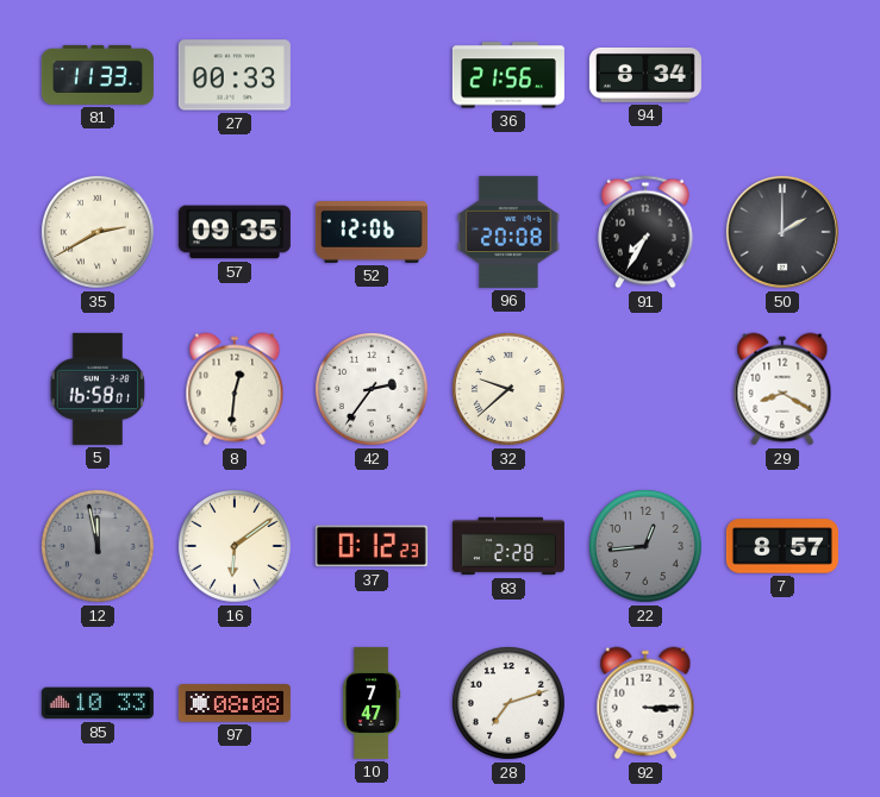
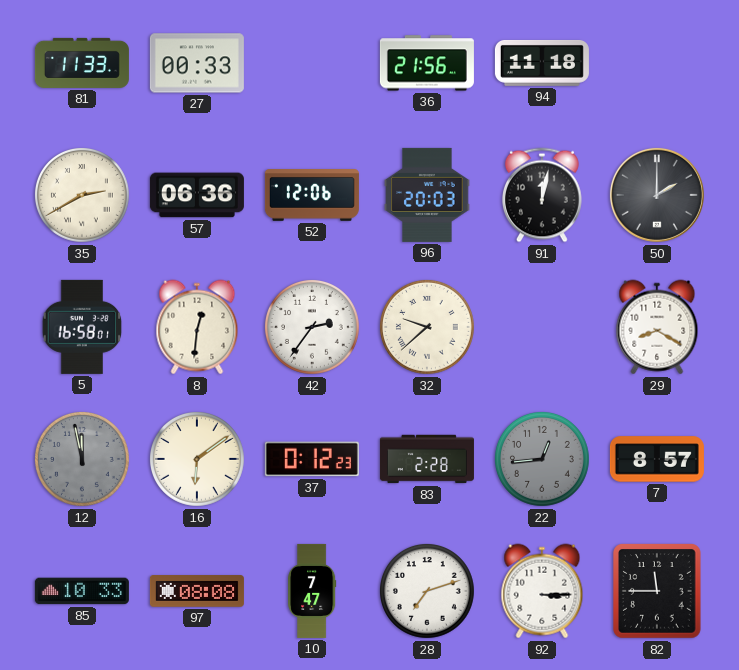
94: 8:34 -> 11:18
57: 09:35 -> 06:36
96: 20:08 -> 20:03
91: 7:35 -> 12:02
82: none -> 11:45
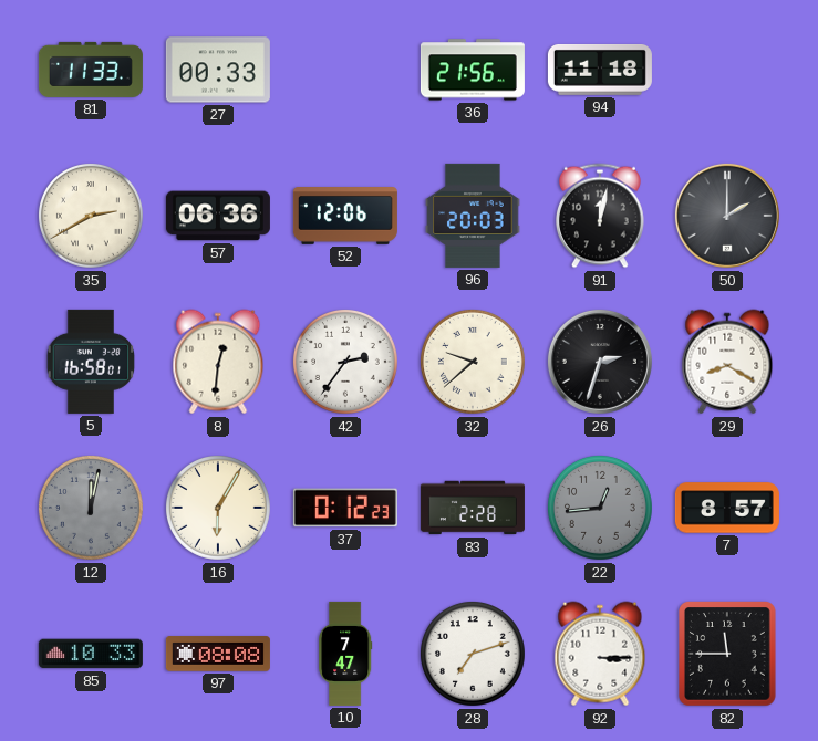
26: none -> 2:33
12: 11:58 -> 12:02
16: 6:09 -> 6:05
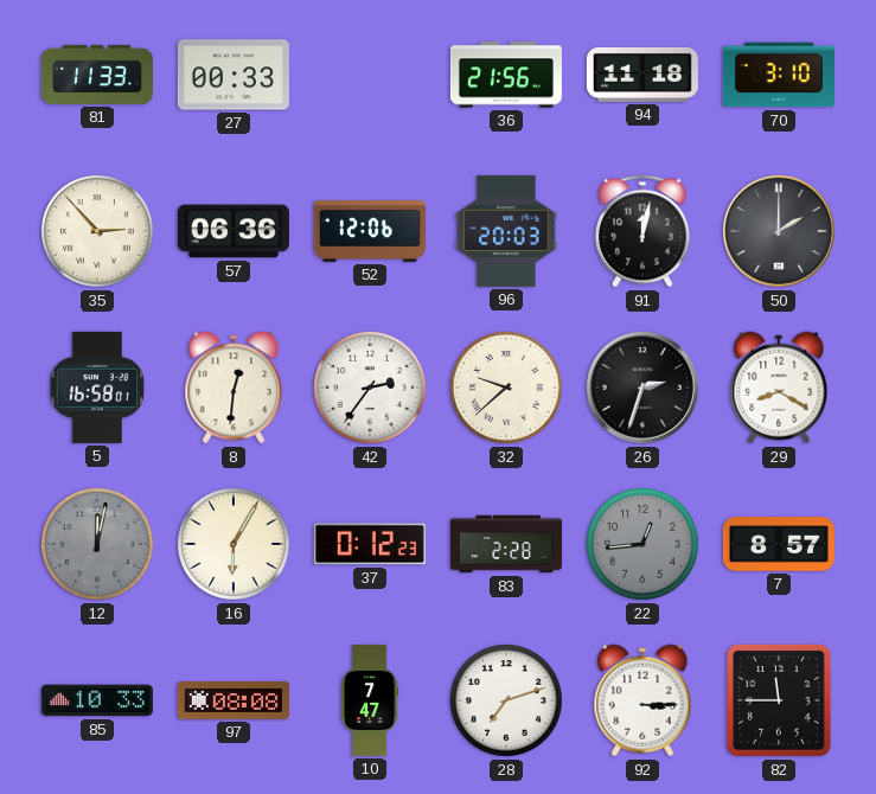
70: none -> 3:10
35: 2:40 -> 2:53
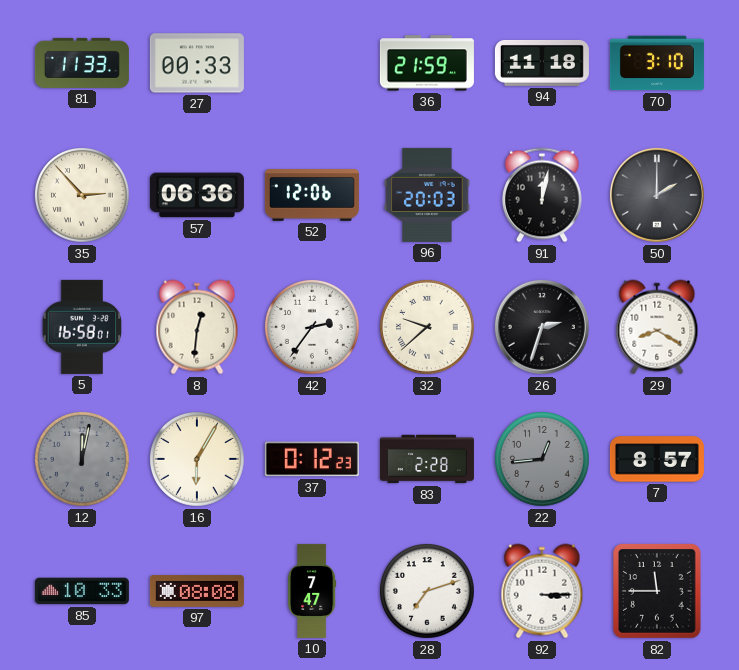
36: 21:56 -> 21:59
